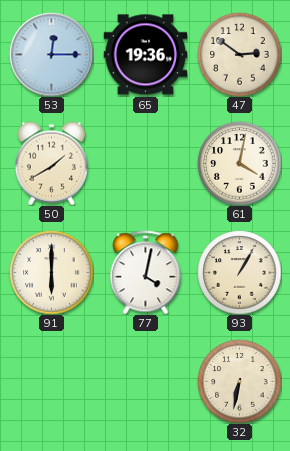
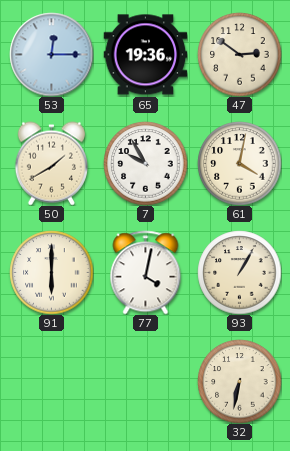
7: none -> 9:55
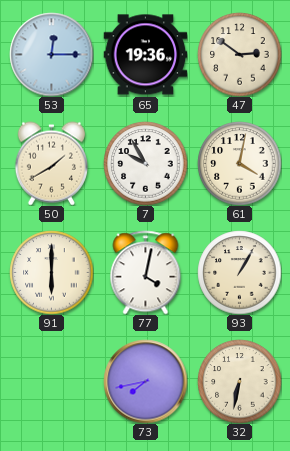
73: none -> 7:43
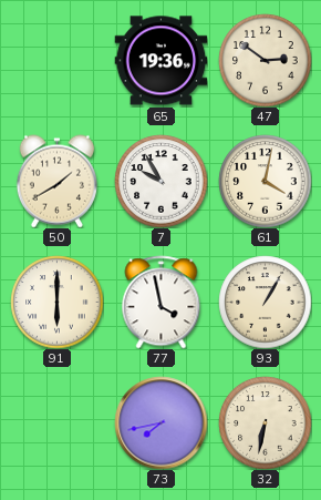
53: 12:15 -> none
77: 4:02 -> 3:58
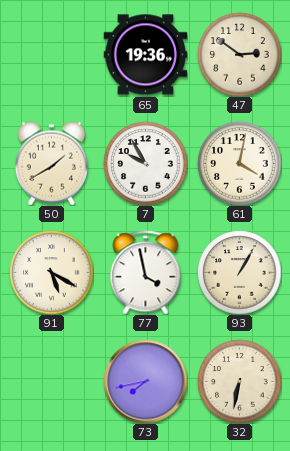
91: 6:00 -> 5:20
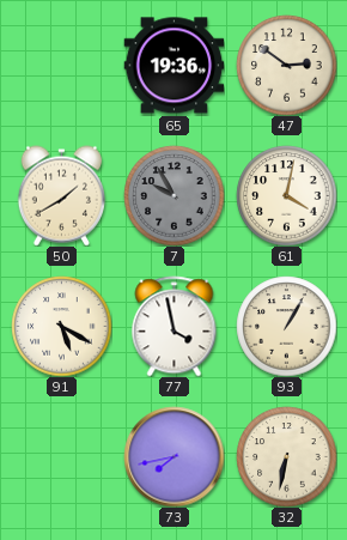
7 dial: white -> grey
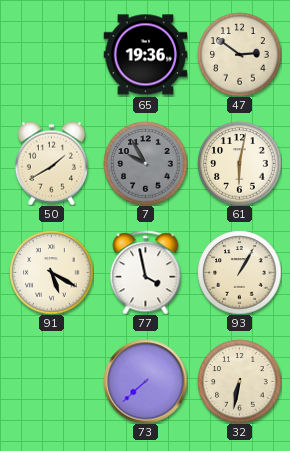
61: 4:02 -> 6:02
73: 7:43 -> 7:38
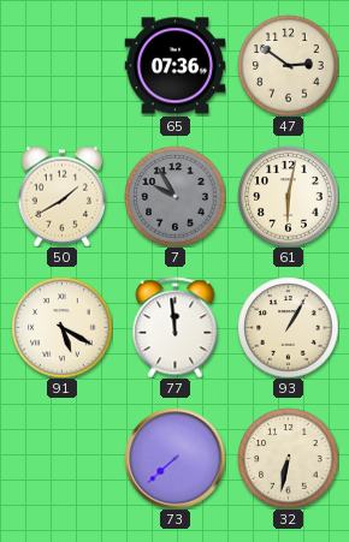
65: 19:36 -> 07:36
77: 3:58 -> 11:59
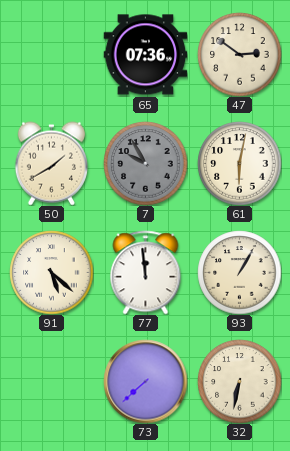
91: 5:20 -> 5:22
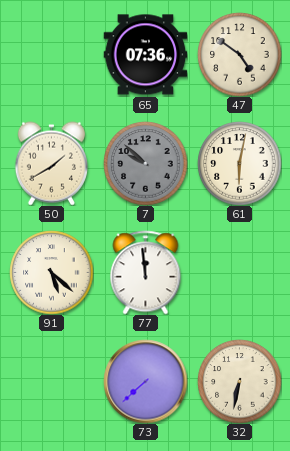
47: 2:51 -> 4:51
7: 9:55 -> 9:52
93: 1:05 -> none
